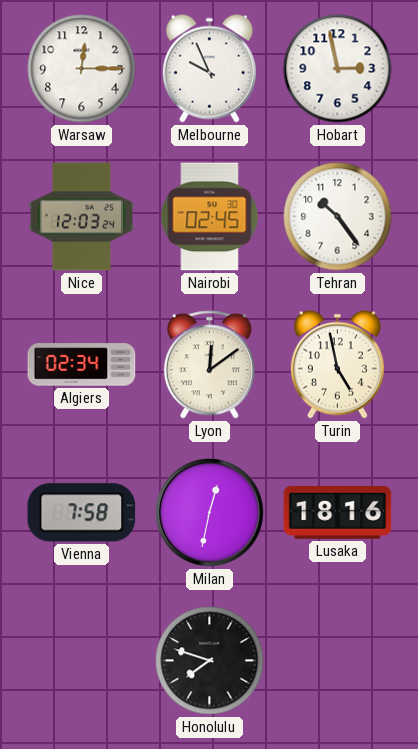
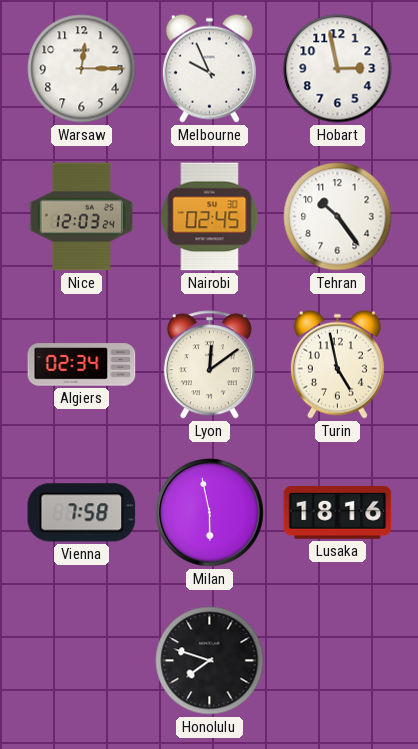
Milan: 12:32 -> 5:58
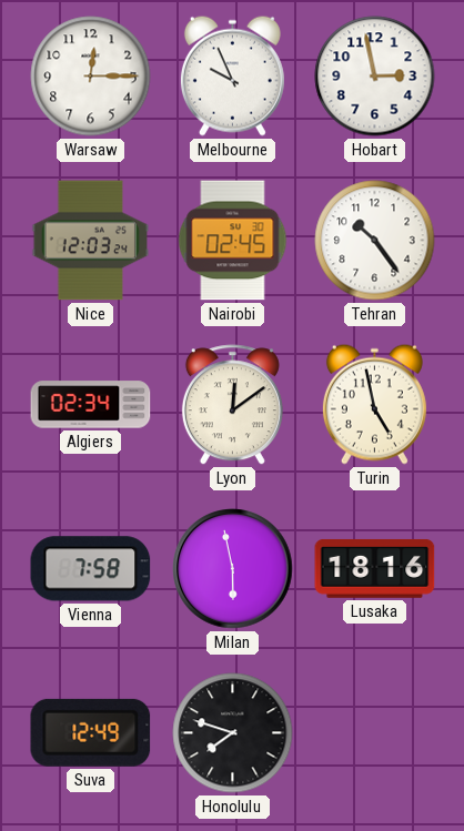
Suva: none -> 12:49
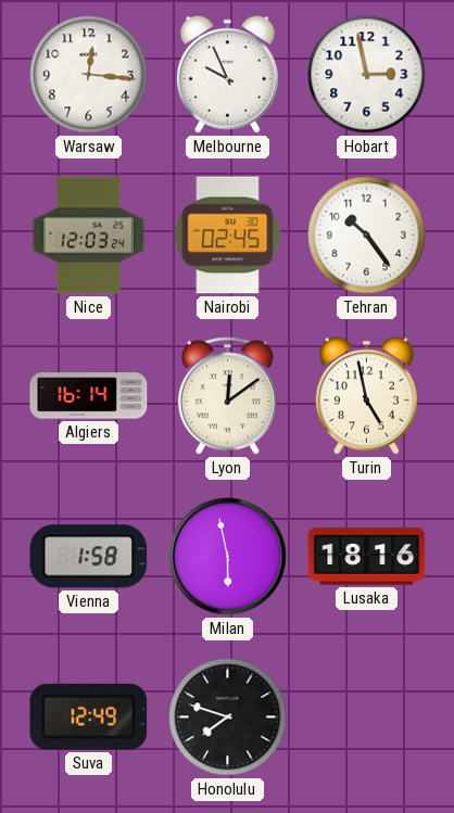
Warsaw: 12:15 -> 12:16
Algiers: 02:34 -> 16:14
Vienna: 7:58 -> 1:58
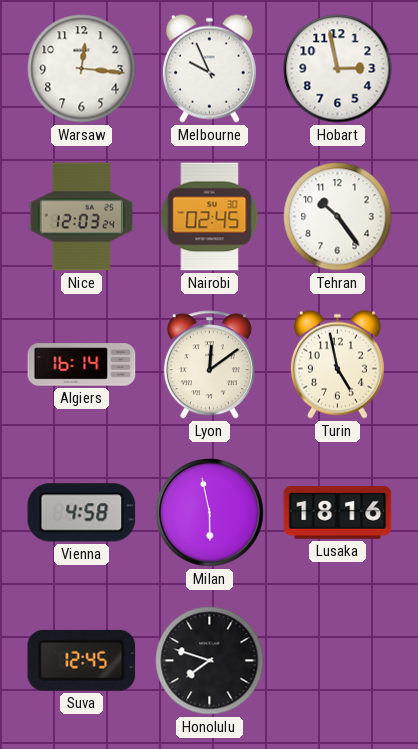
Vienna: 1:58 -> 4:58
Suva: 12:49 -> 12:45
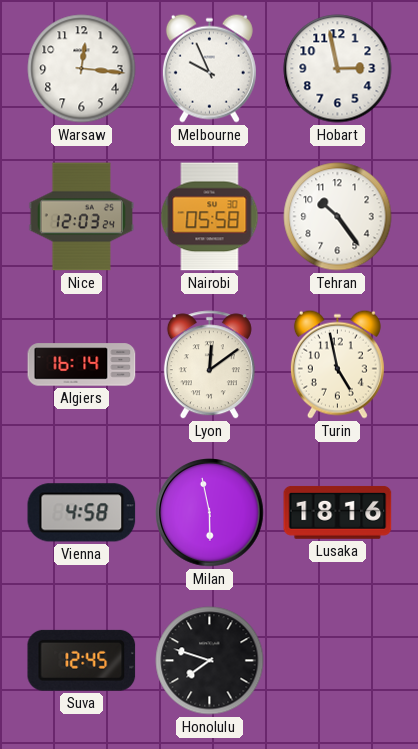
Nairobi: 02:45 -> 05:58
